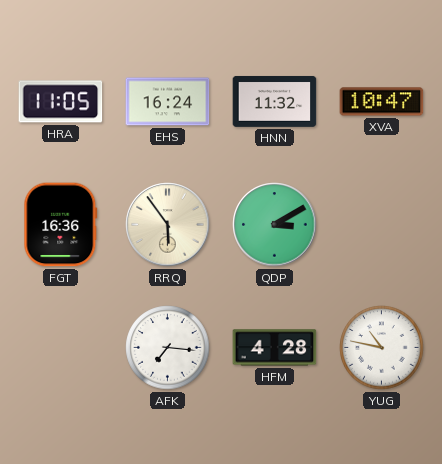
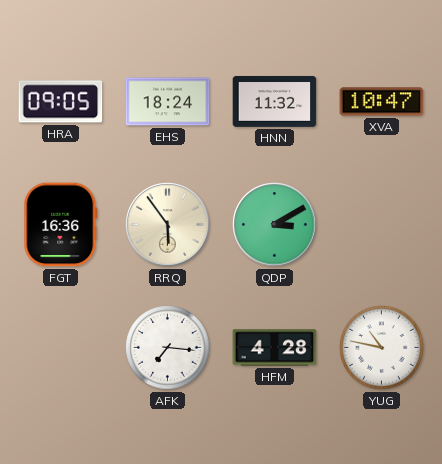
HRA: 11:05 -> 09:05
EHS: 16:24 -> 18:24
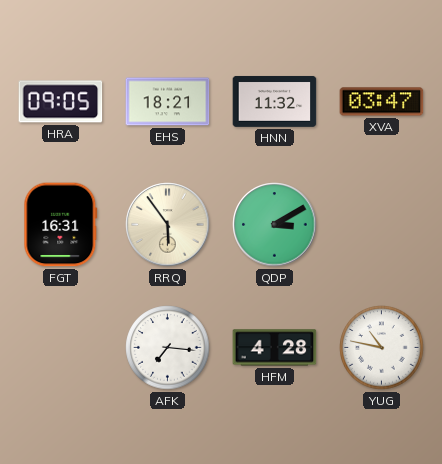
EHS: 18:24 -> 18:21
XVA: 10:47 -> 03:47
FGT: 16:36 -> 16:31
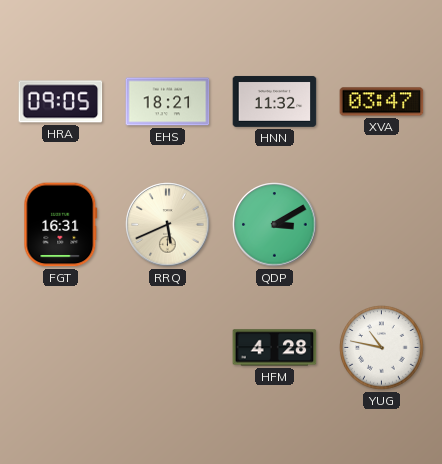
RRQ: 5:54 -> 5:41
AFK: 7:16 -> none
